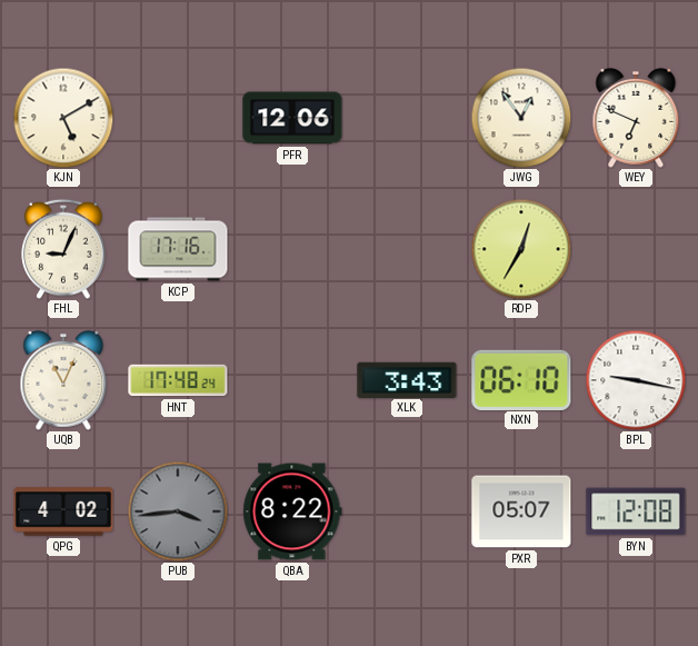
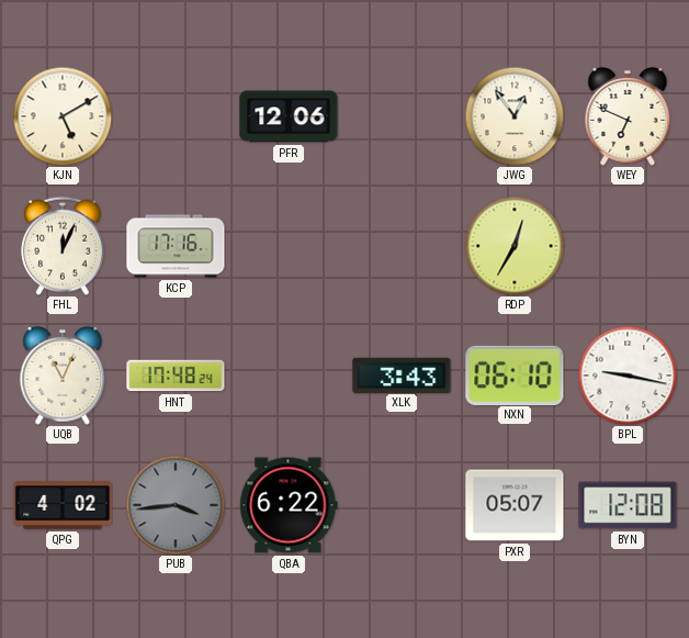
FHL: 9:04 -> 12:04
QBA: 8:22 -> 6:22
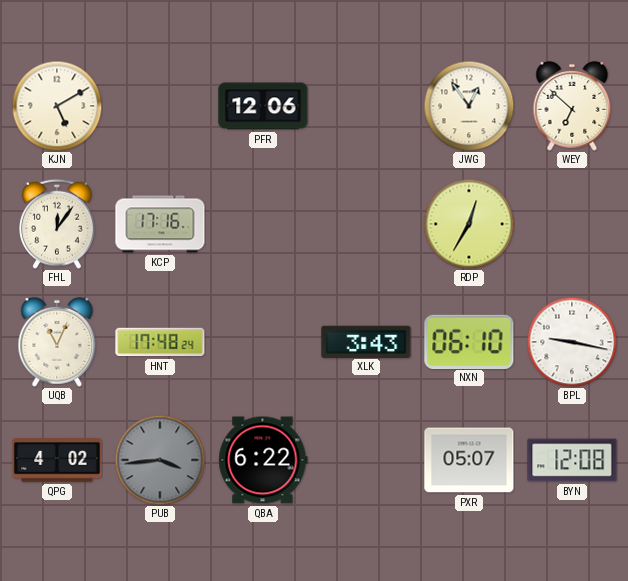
WEY: 6:49 -> 6:52
FHL: 12:04 -> 12:06
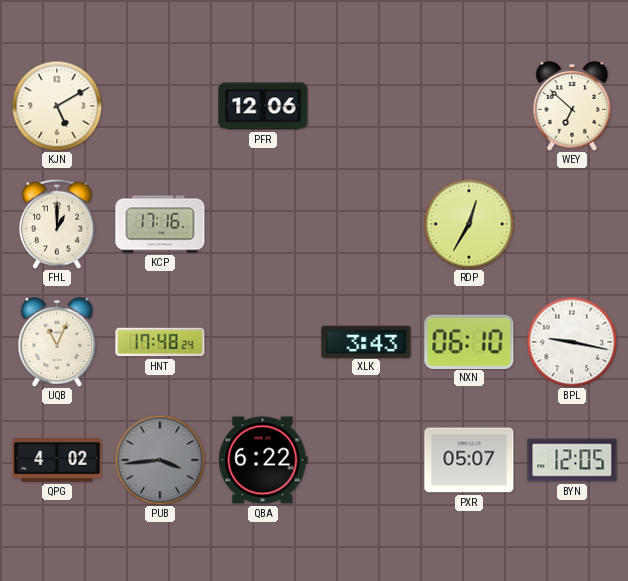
JWG: 12:54 -> none
FHL: 12:06 -> 1:00
BYN: 12:08 -> 12:05
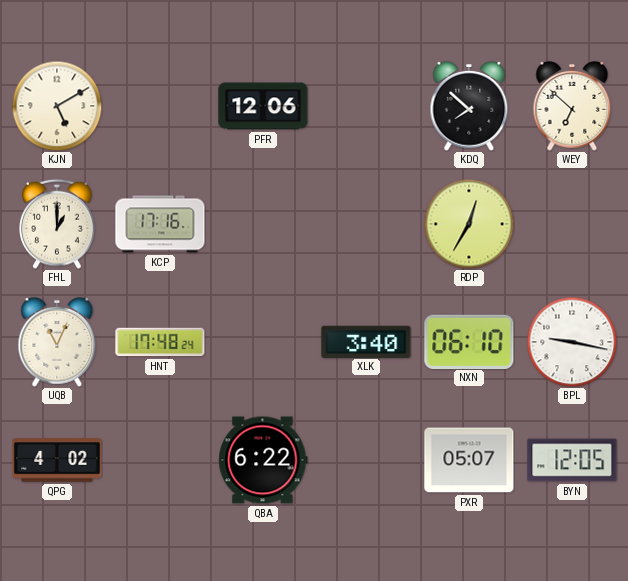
KDQ: none -> 7:52
XLK: 3:43 -> 3:40
PUB: 3:44 -> none
